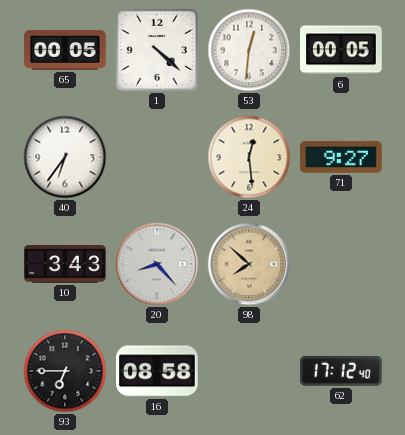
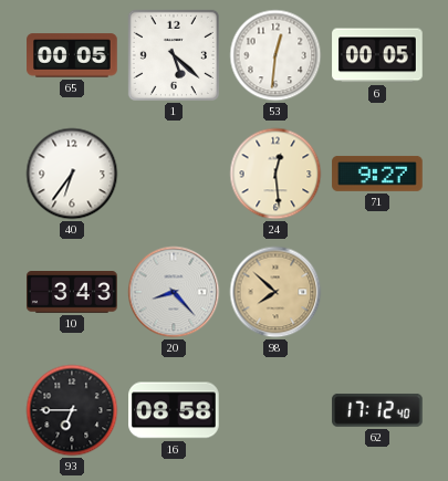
1: 4:22 -> 5:22
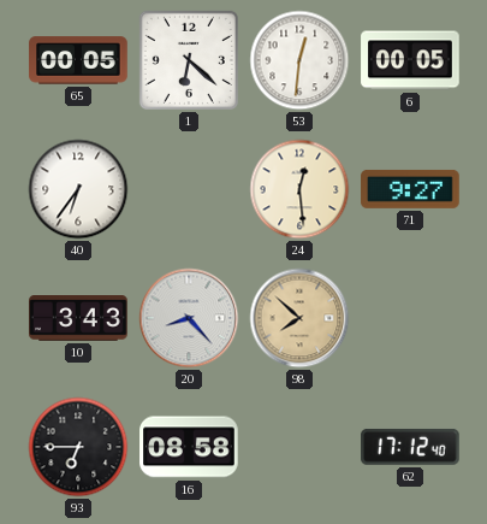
1: 5:22 -> 6:22
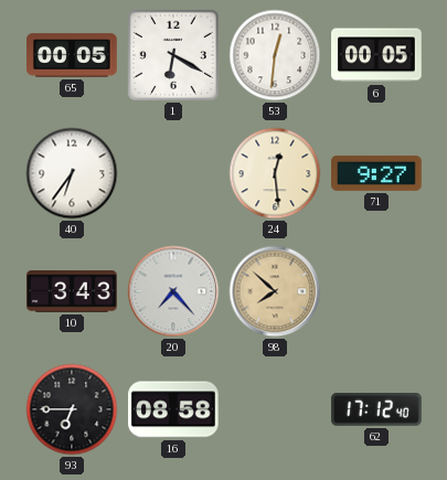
1: 6:22 -> 6:20
20: 8:23 -> 7:23
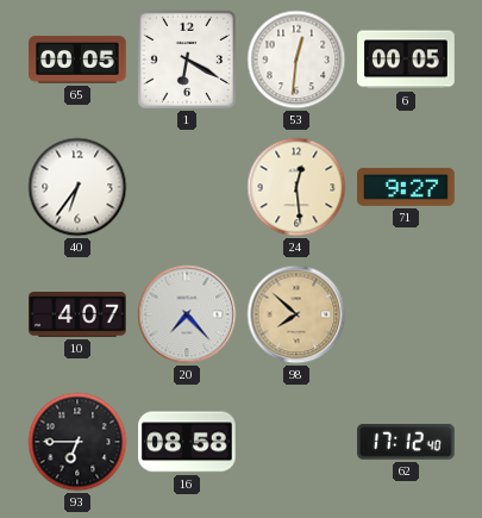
10: 3:43 -> 4:07
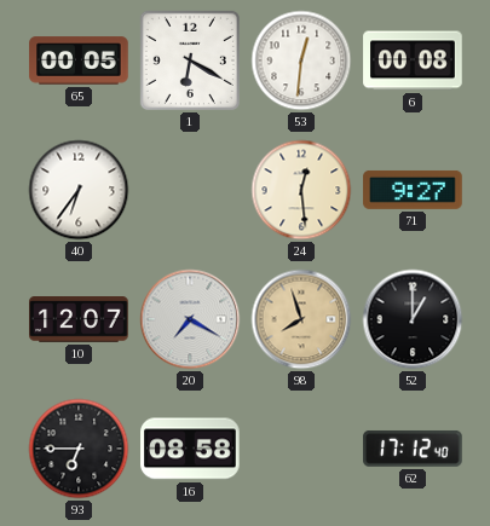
6: 00:05 -> 00:08
10: 4:07 -> 12:07
20: 7:23 -> 7:20
98: 7:52 -> 7:57
52: none -> 1:00
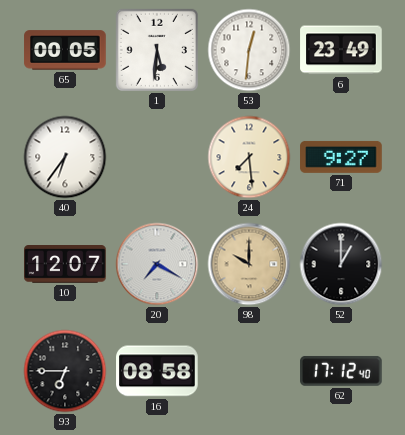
1: 6:20 -> 5:31
6: 00:08 -> 23:49
24: 12:29 -> 7:29
98: 7:57 -> 10:00
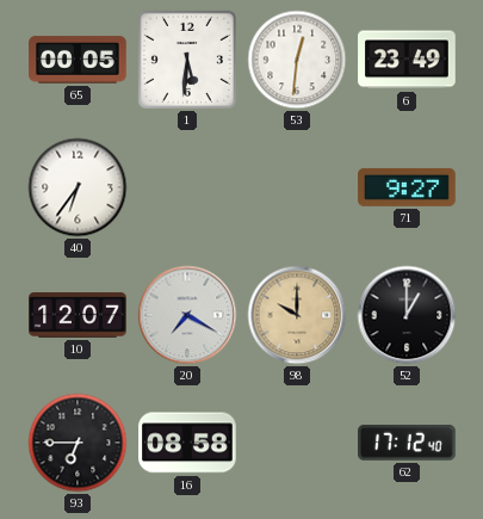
24: 7:29 -> none
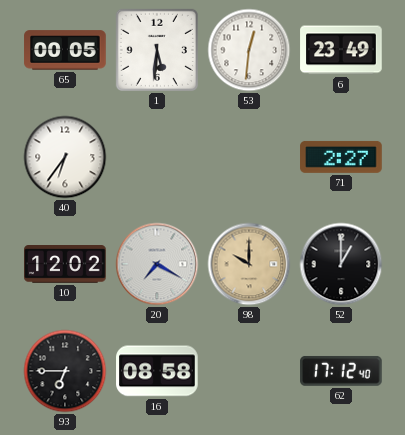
71: 9:27 -> 2:27
10: 12:07 -> 12:02
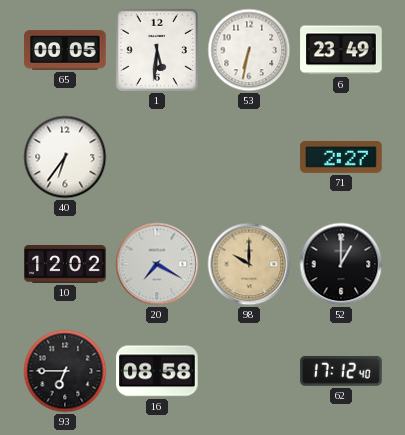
53: 12:31 -> 6:32
